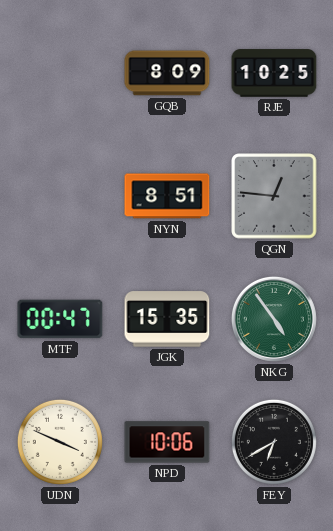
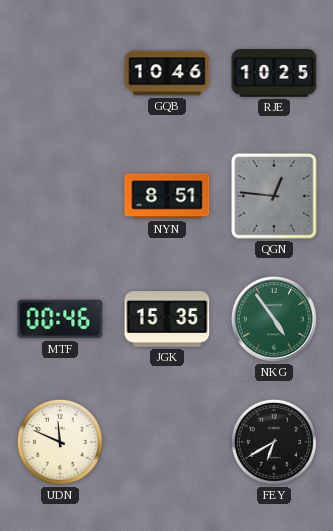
GQB: 8:09 -> 10:46
MTF: 00:47 -> 00:46
UDN: 3:49 -> 11:49
NPD: 10:06 -> none
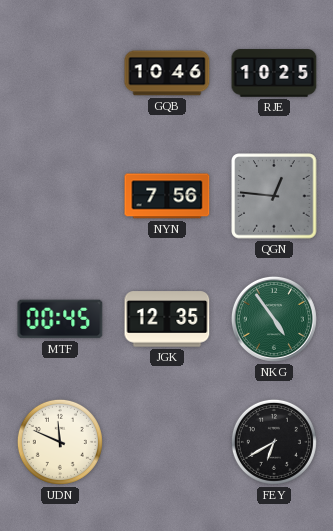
NYN: 8:51 -> 7:56
MTF: 00:46 -> 00:45
JGK: 15:35 -> 12:35
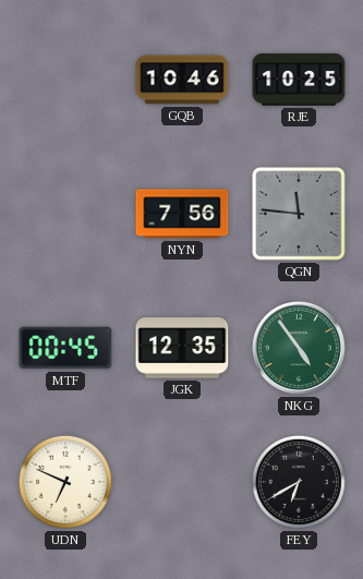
QGN: 12:46 -> 11:46
UDN: 11:49 -> 6:49
